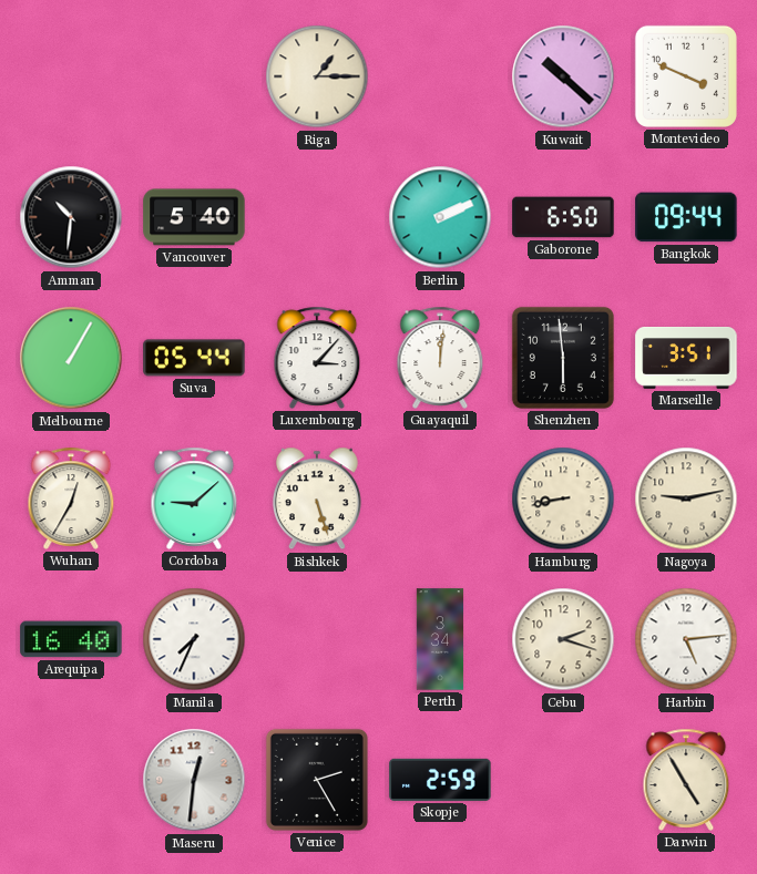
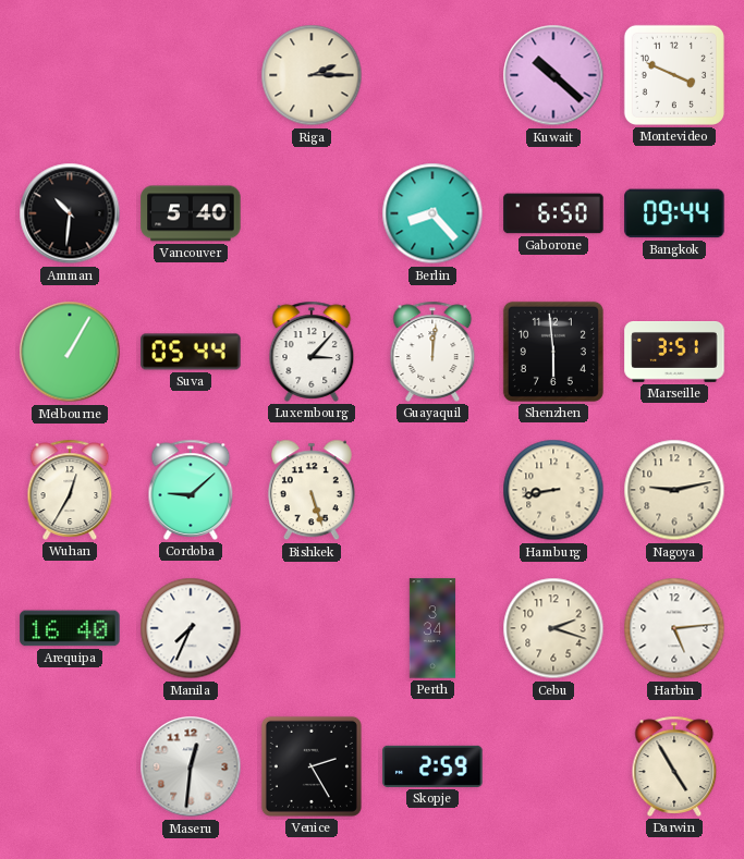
Riga: 1:15 -> 2:15
Berlin: 2:11 -> 8:23
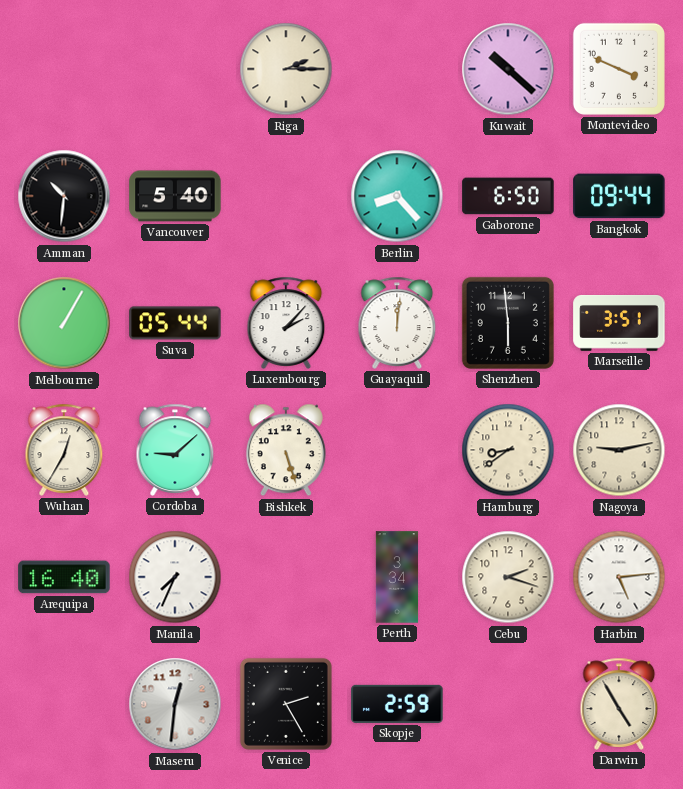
Luxembourg: 3:07 -> 2:07
Hamburg: 8:43 -> 8:39
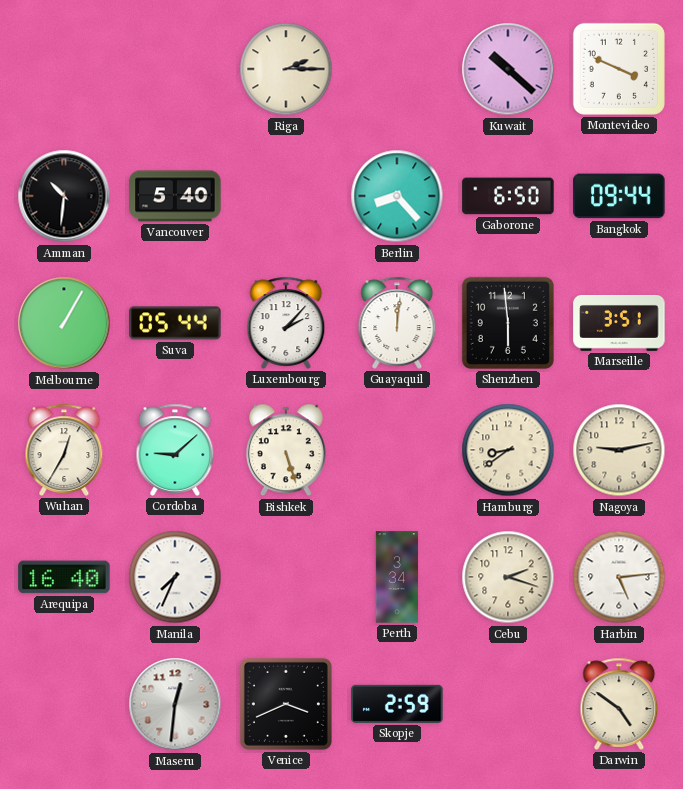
Venice: 2:25 -> 3:41
Darwin: 4:55 -> 4:51
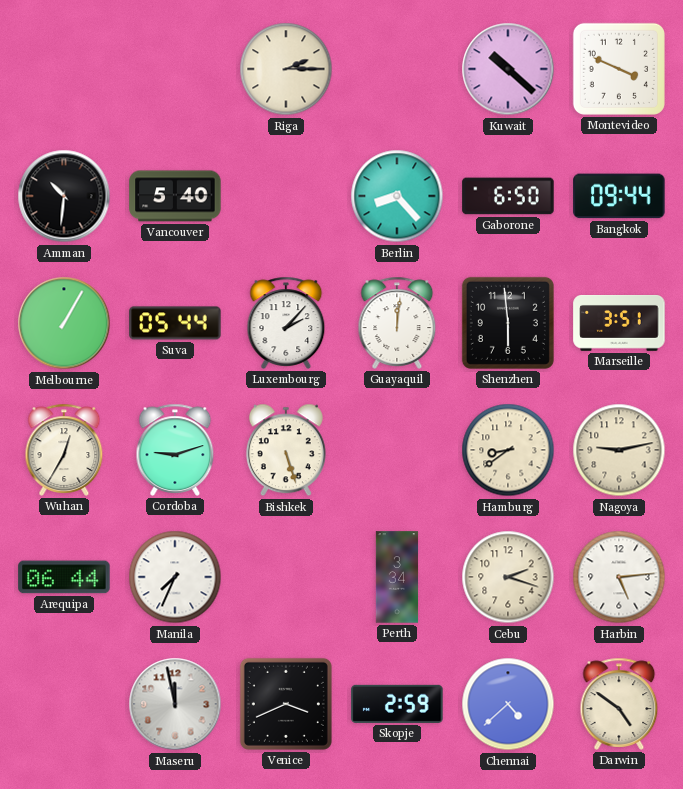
Cordoba: 9:08 -> 9:12
Arequipa: 16:40 -> 06:44
Maseru: 12:31 -> 11:58
Chennai: none -> 4:38
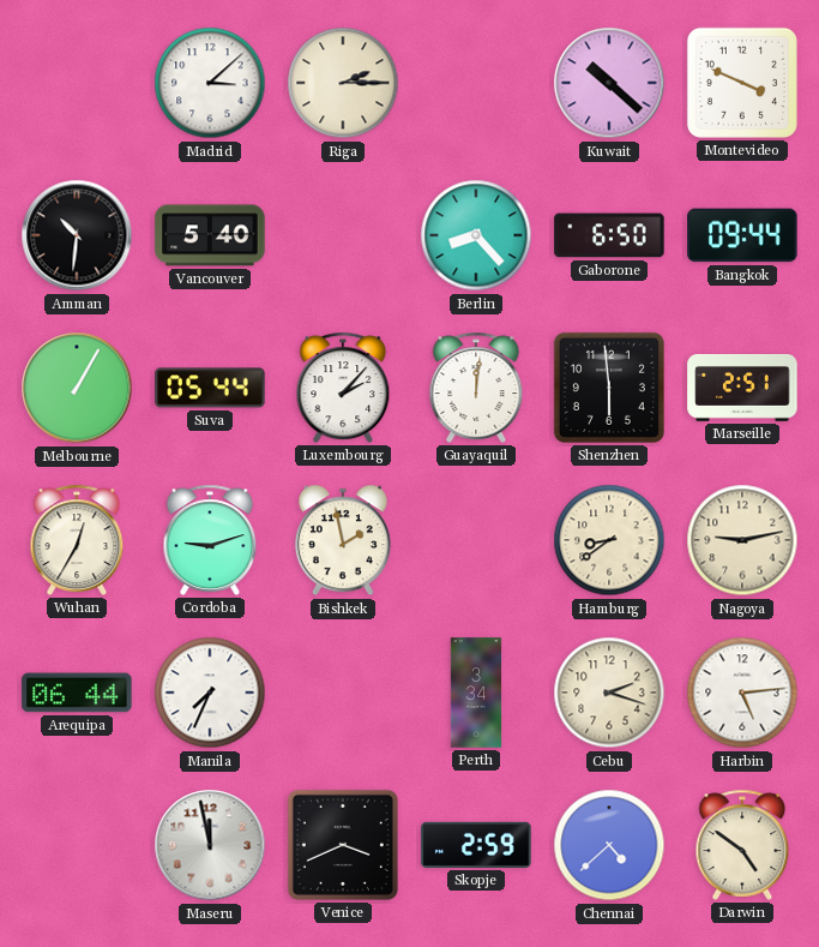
Madrid: none -> 3:08
Marseille: 3:51 -> 2:51
Bishkek: 5:27 -> 1:58
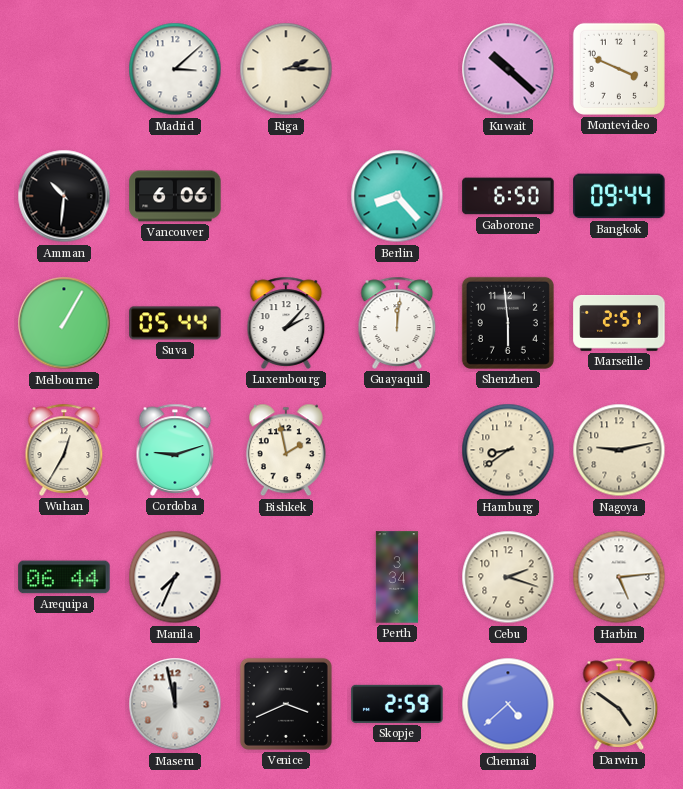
Vancouver: 5:40 -> 6:06
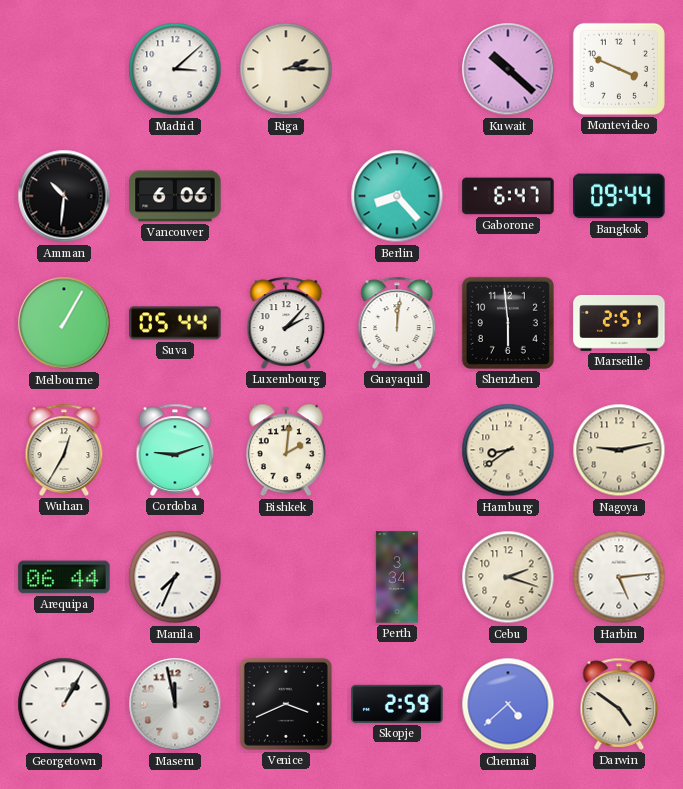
Gaborone: 6:50 -> 6:47
Bishkek: 1:58 -> 2:01
Georgetown: none -> 1:05
